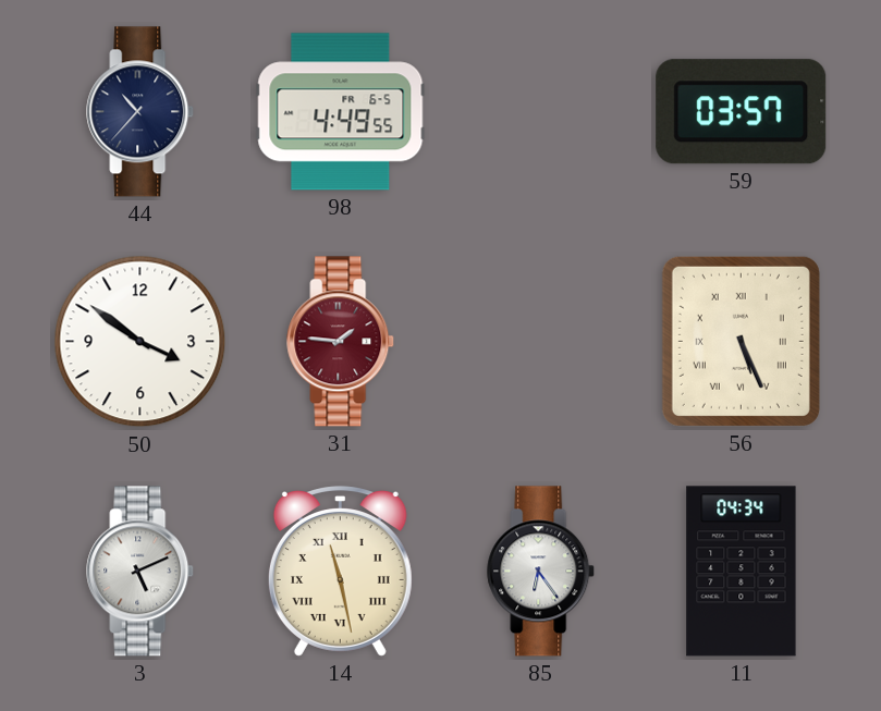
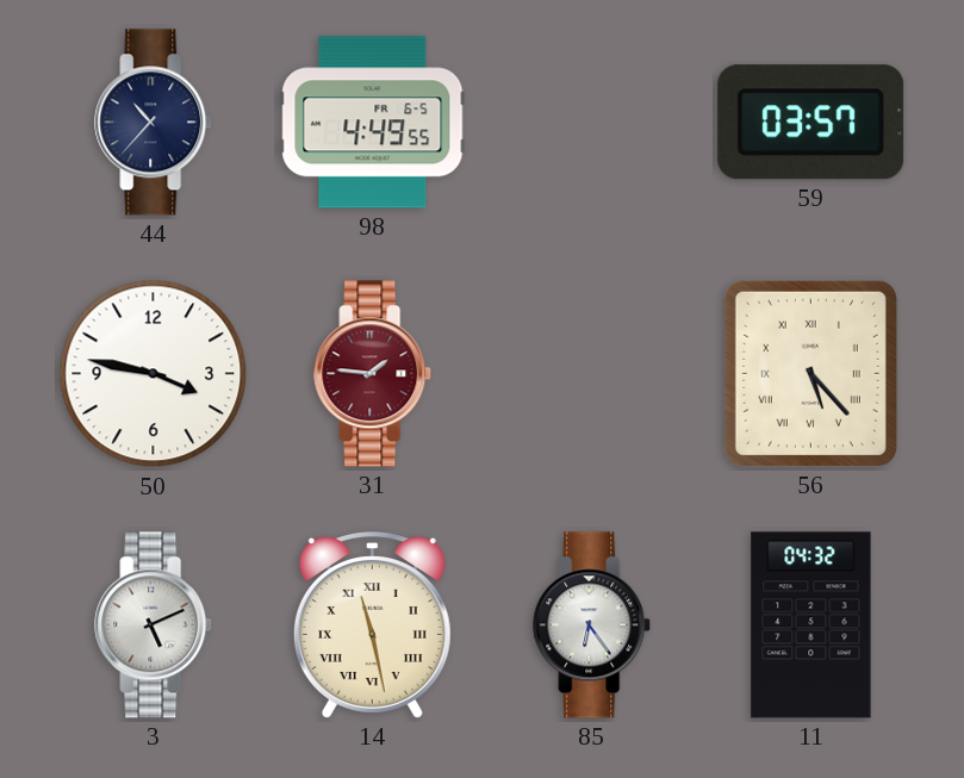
50: 3:51 -> 3:47
56: 5:26 -> 5:23
11: 04:34 -> 04:32
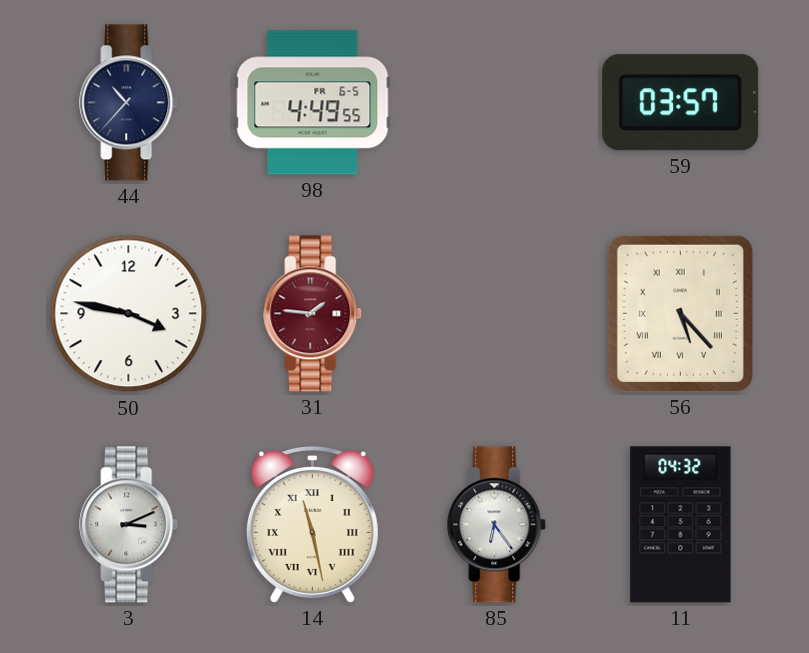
3: 5:11 -> 3:11
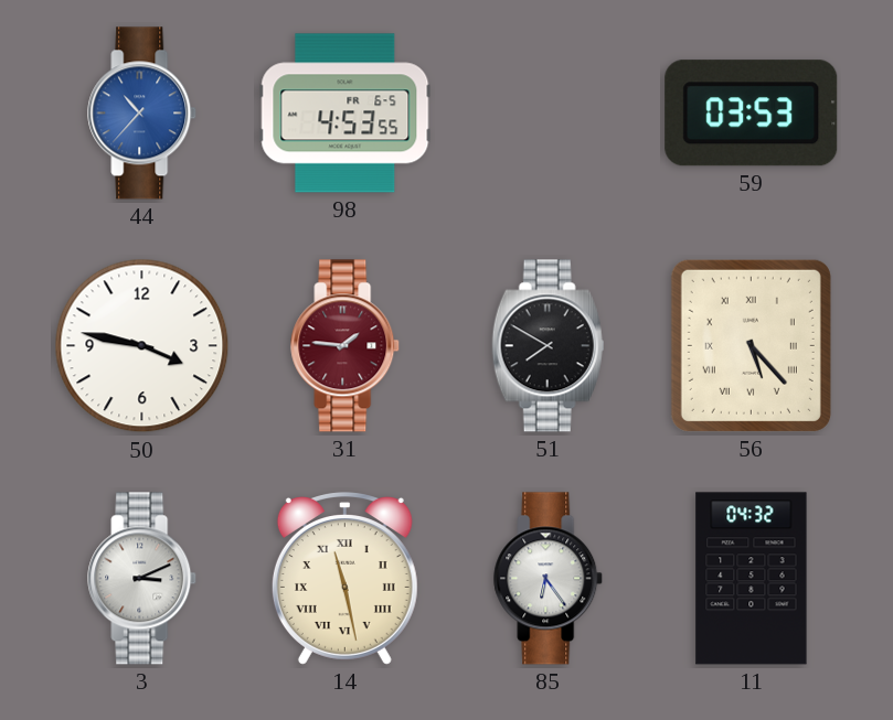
44 dial: navy -> blue
98: 4:49 -> 4:53
59: 03:57 -> 03:53
51: none -> 7:50
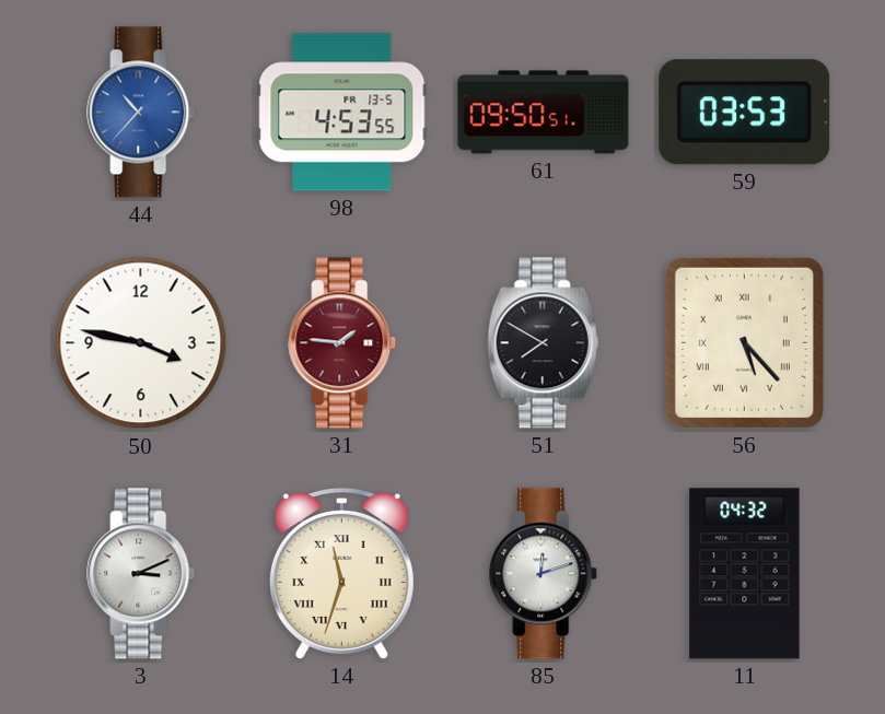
98 date: FR 6-5 -> FR 13-5
61: none -> 09:50
14: 11:28 -> 11:33
85: 6:24 -> 12:12
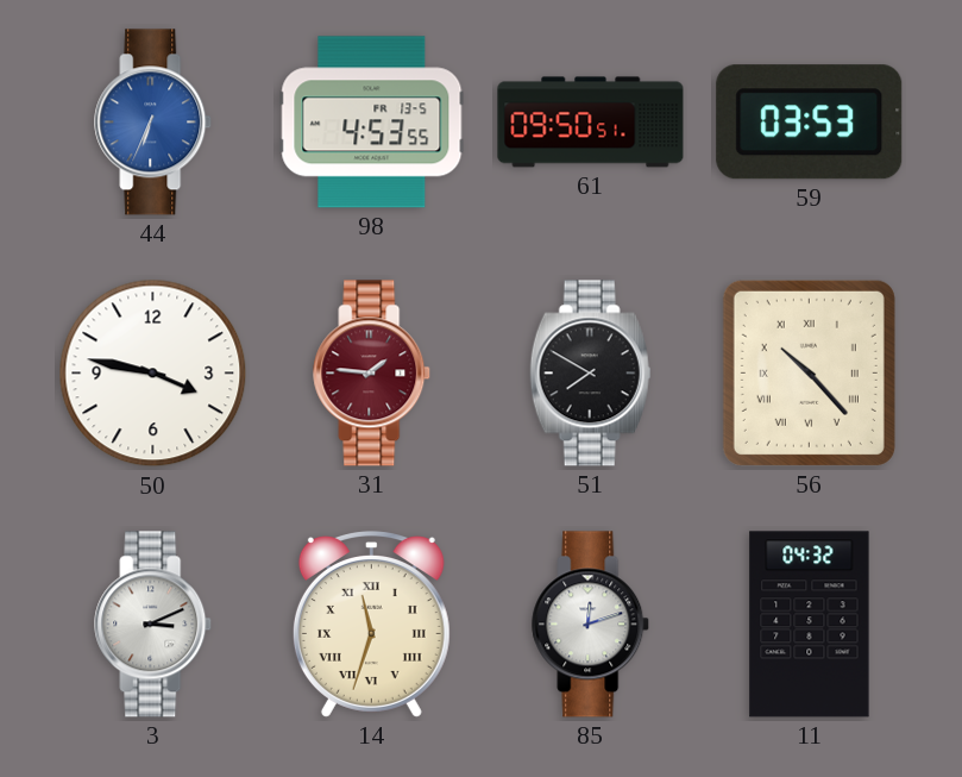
44: 10:37 -> 6:34
56: 5:23 -> 10:23
